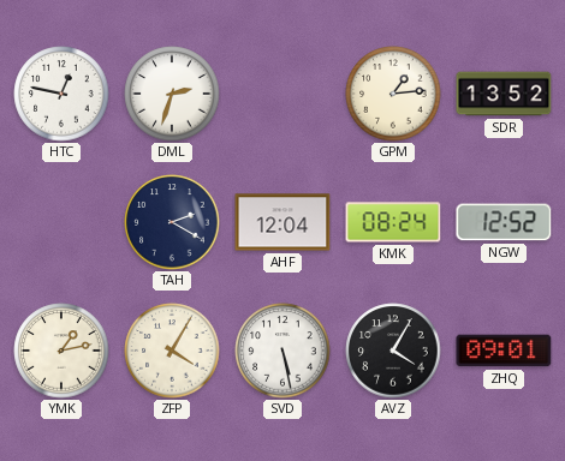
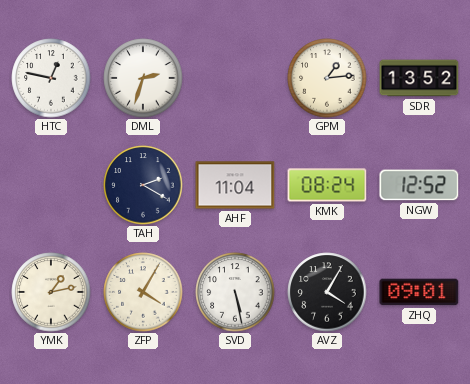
AHF: 12:04 -> 11:04
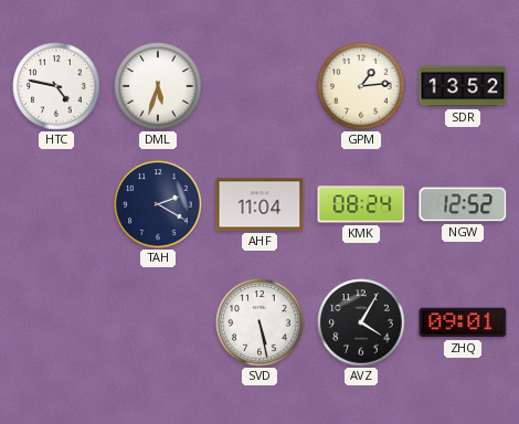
HTC: 12:47 -> 4:47
DML: 2:33 -> 5:33
YMK: 1:13 -> none
ZFP: 4:05 -> none
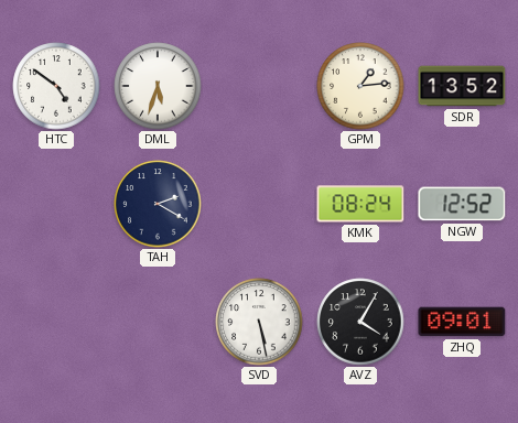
HTC: 4:47 -> 4:51
AHF: 11:04 -> none
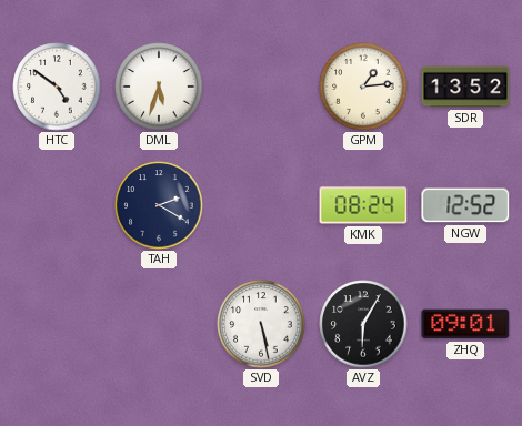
AVZ: 4:05 -> 6:05
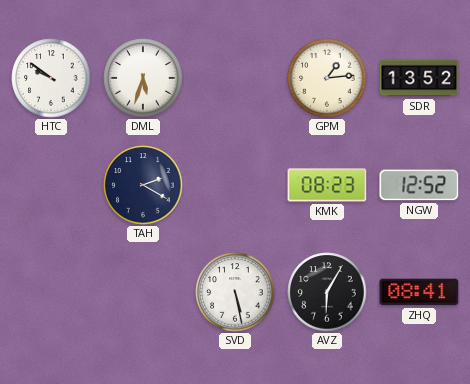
HTC: 4:51 -> 9:51
KMK: 08:24 -> 08:23
ZHQ: 09:01 -> 08:41
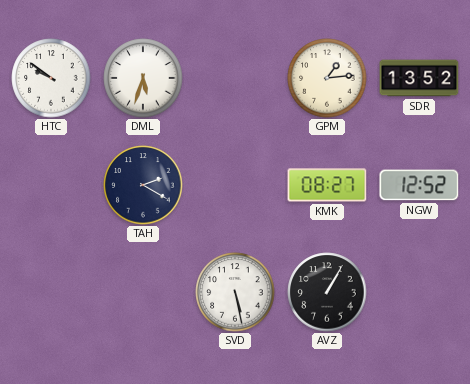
KMK: 08:23 -> 08:27
AVZ: 6:05 -> 1:05
ZHQ: 08:41 -> none
